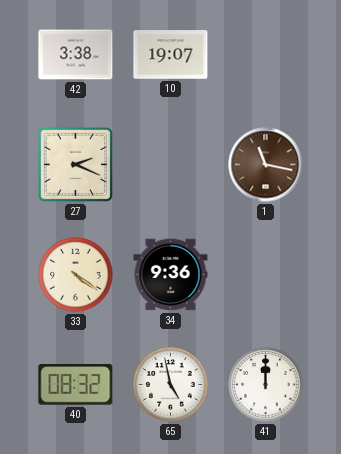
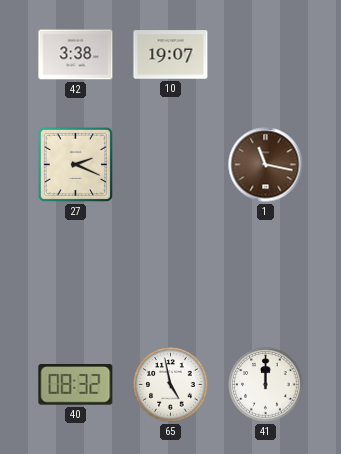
33: 4:21 -> none
34: 9:36 -> none
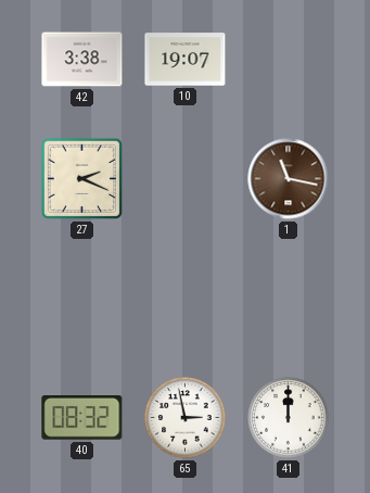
65: 4:58 -> 2:58
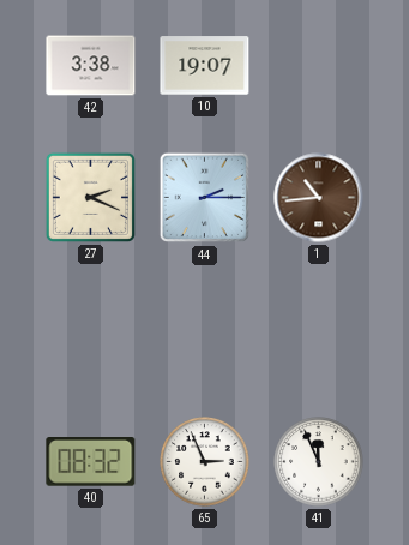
44: none -> 2:15
1: 11:17 -> 10:44
65: 2:58 -> 2:56
41: 12:00 -> 11:56
